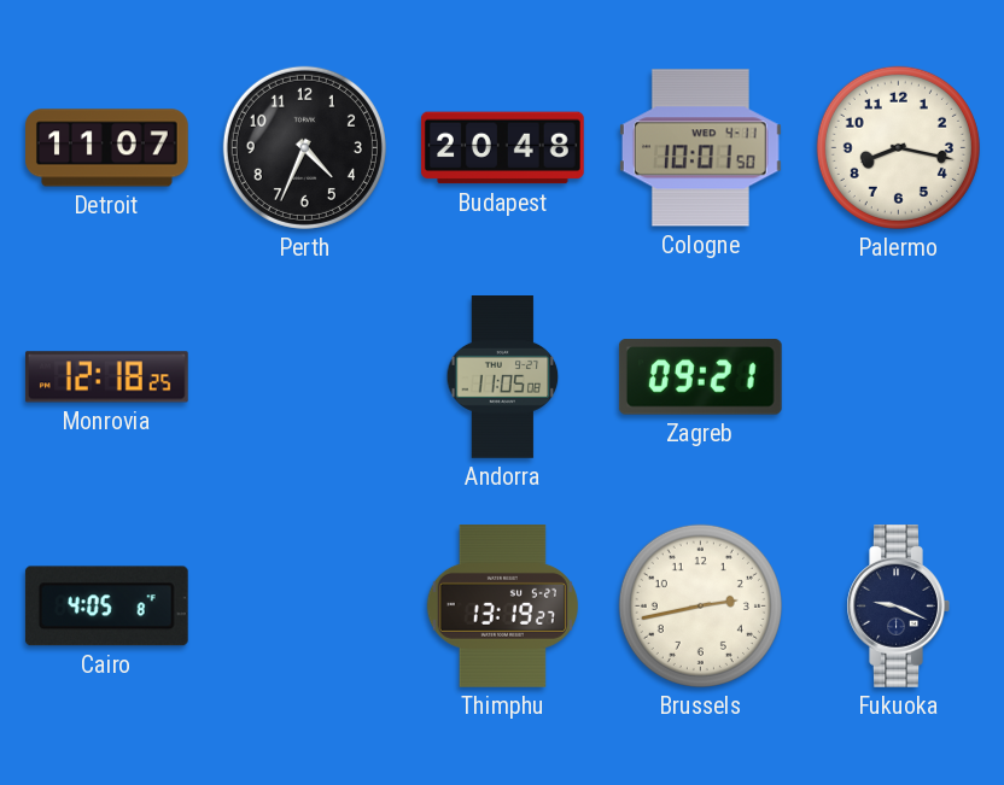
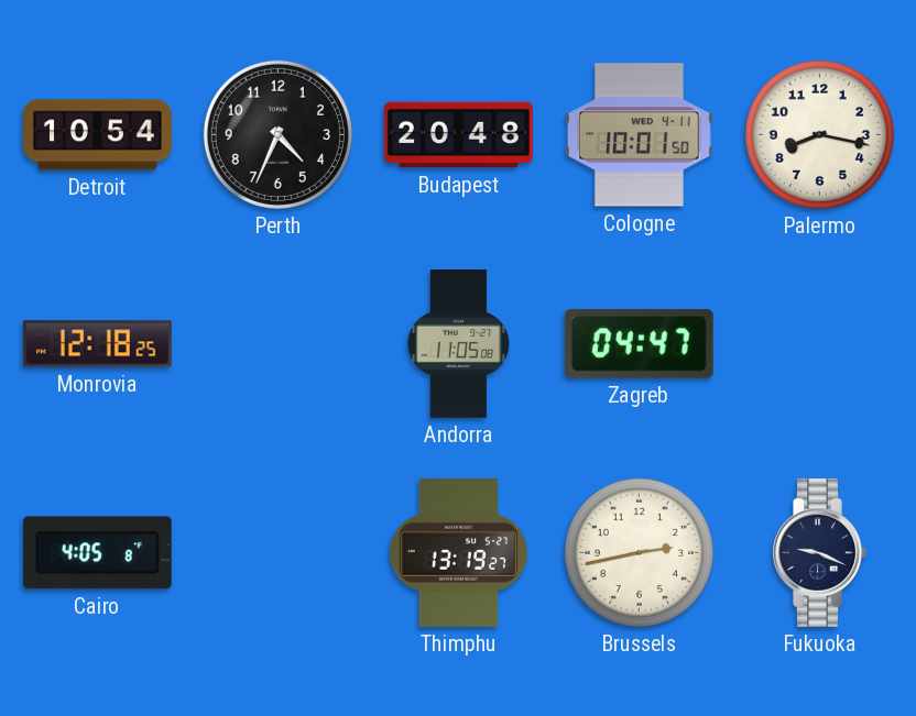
Detroit: 11:07 -> 10:54
Zagreb: 09:21 -> 04:47
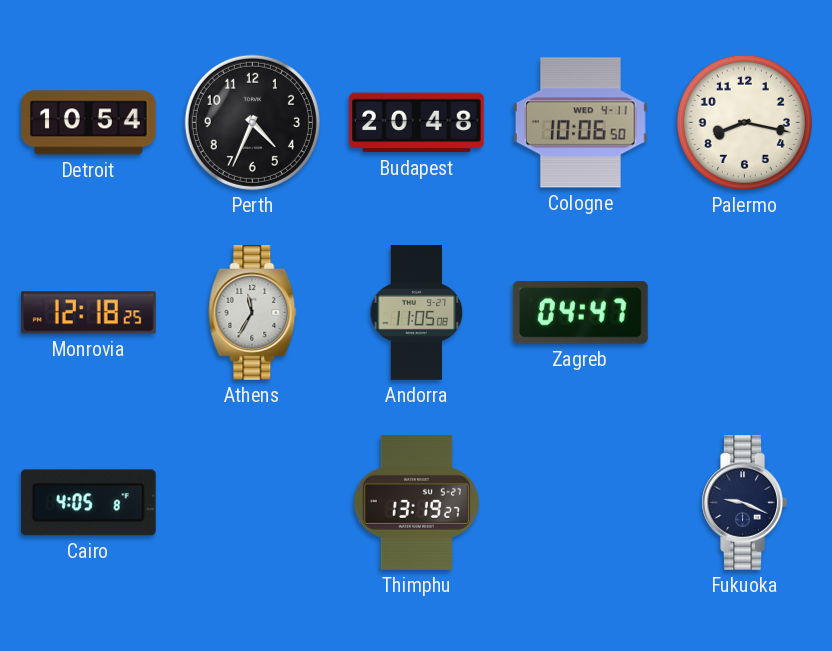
Cologne: 10:01 -> 10:06
Athens: none -> 11:35
Brussels: 2:43 -> none
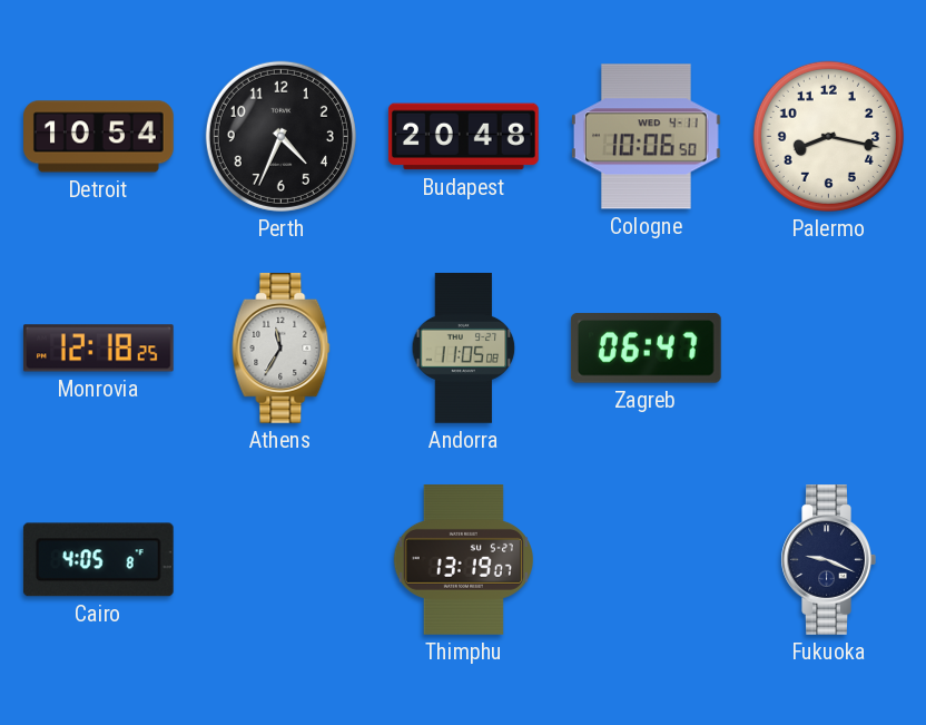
Zagreb: 04:47 -> 06:47
Thimphu: 13:19:27 -> 13:19:07
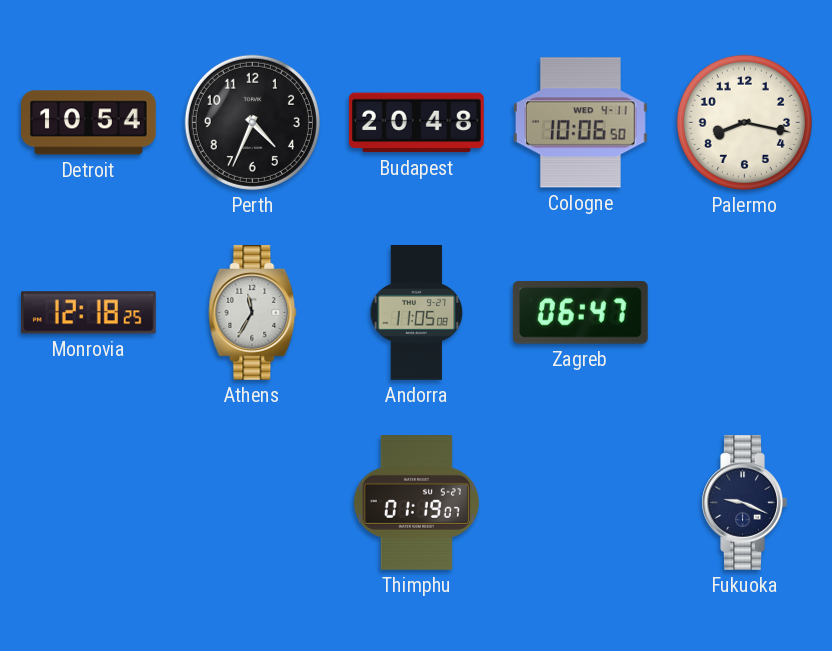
Cairo: 4:05 -> none
Thimphu: 13:19 -> 01:19
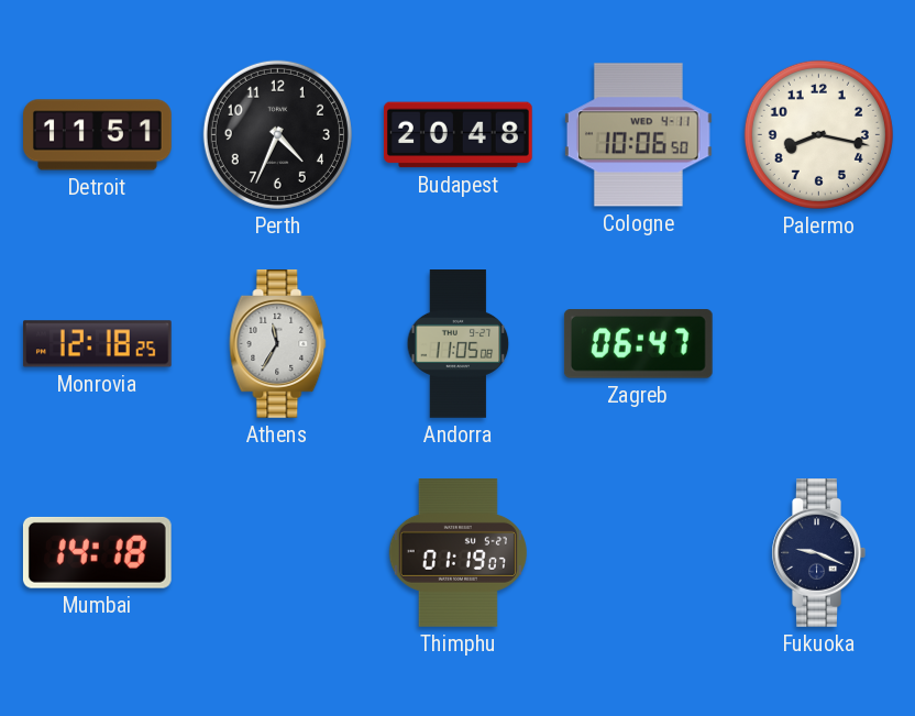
Detroit: 10:54 -> 11:51
Mumbai: none -> 14:18
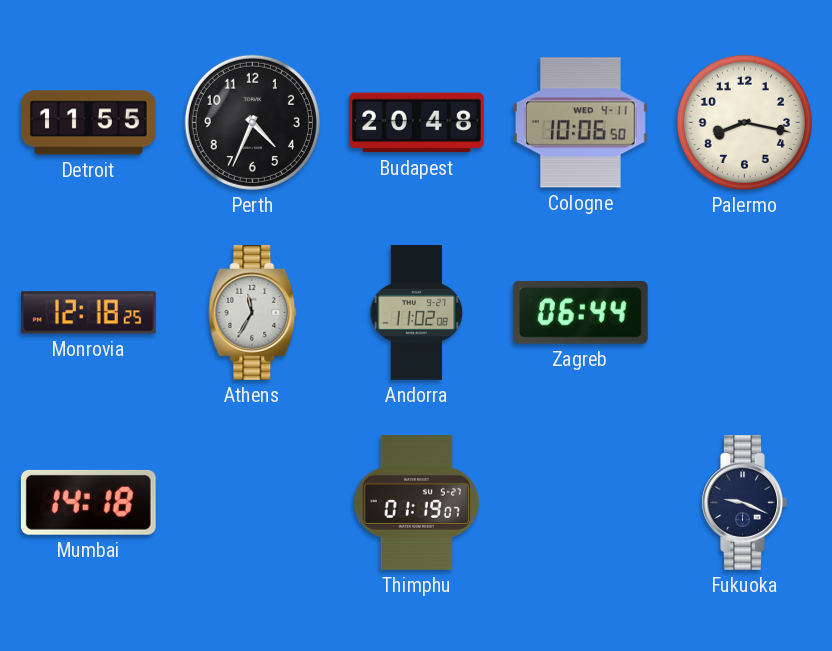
Detroit: 11:51 -> 11:55
Andorra: 11:05 -> 11:02
Zagreb: 06:47 -> 06:44
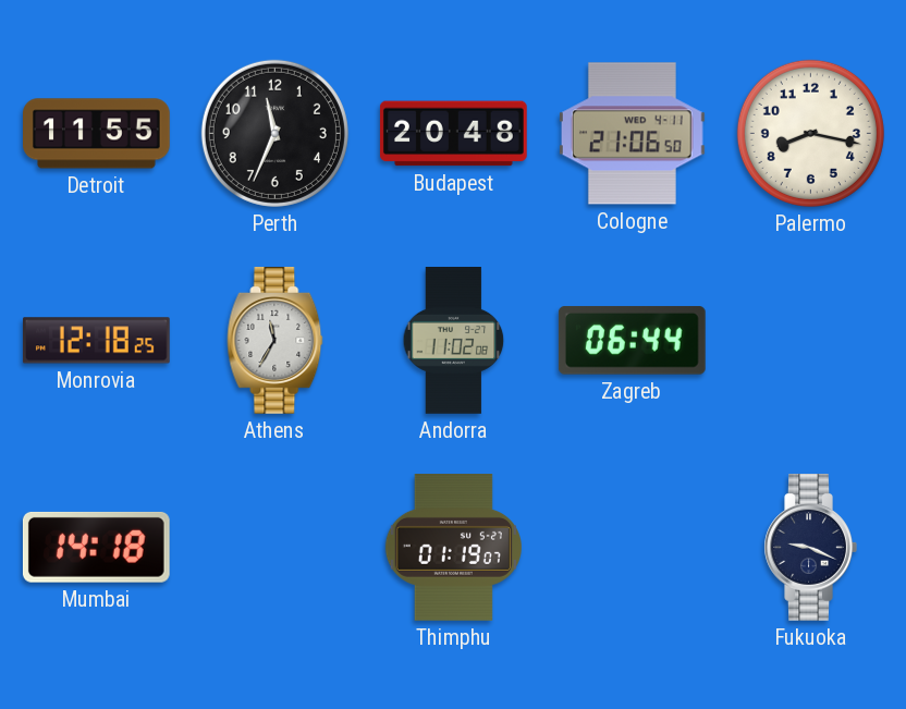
Perth: 4:34 -> 11:34
Cologne: 10:06 -> 21:06
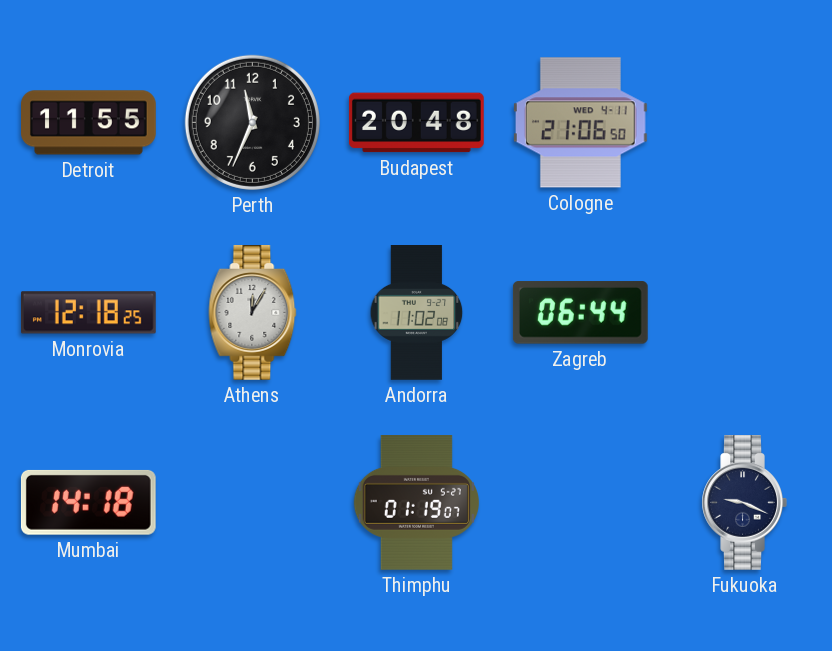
Palermo: 8:17 -> none
Athens: 11:35 -> 12:05
